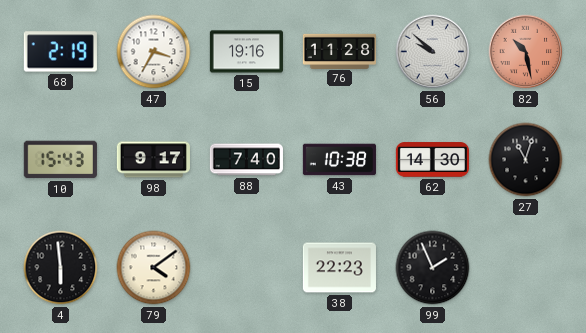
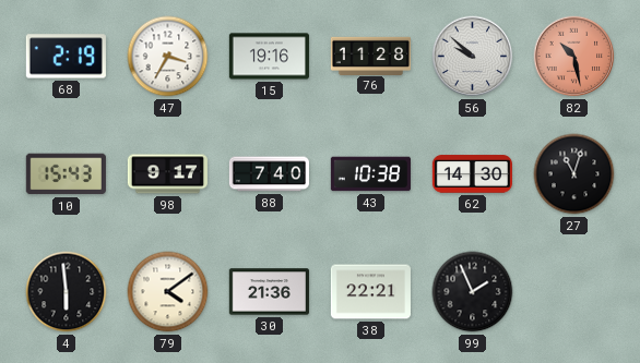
30: none -> 21:36
38: 22:23 -> 22:21
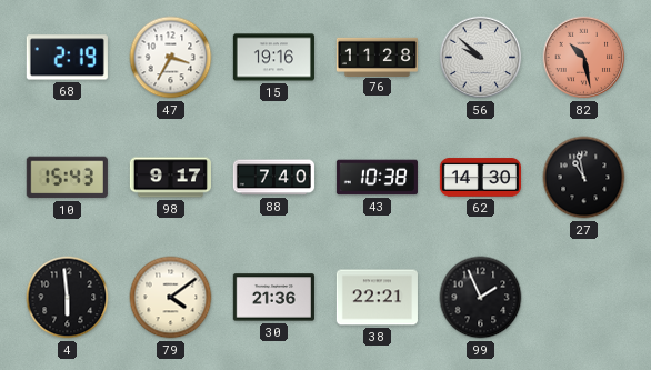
27: 11:03 -> 10:58
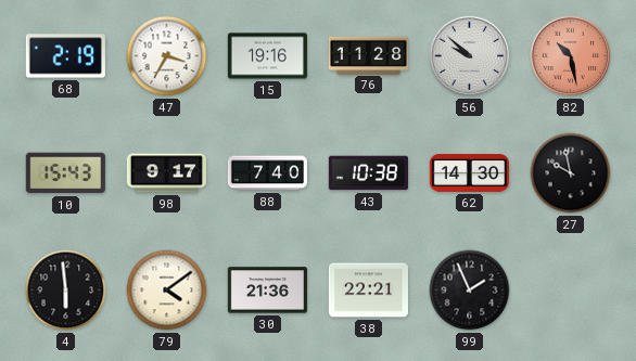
27: 10:58 -> 9:58
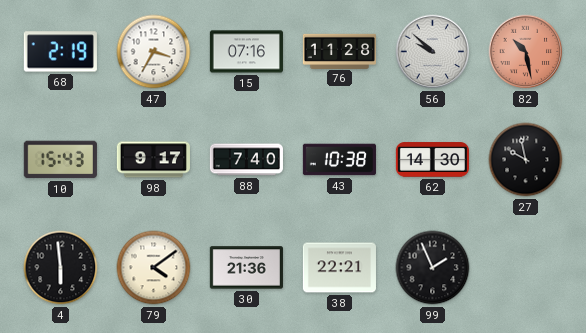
15: 19:16 -> 07:16
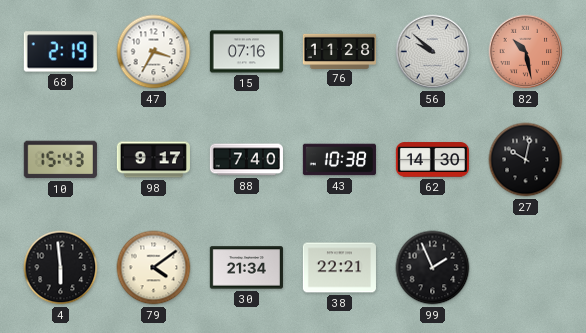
27: 9:58 -> 10:02
30: 21:36 -> 21:34
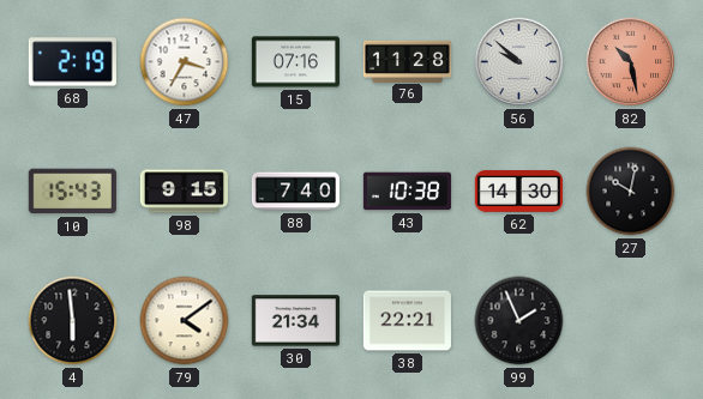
98: 9:17 -> 9:15
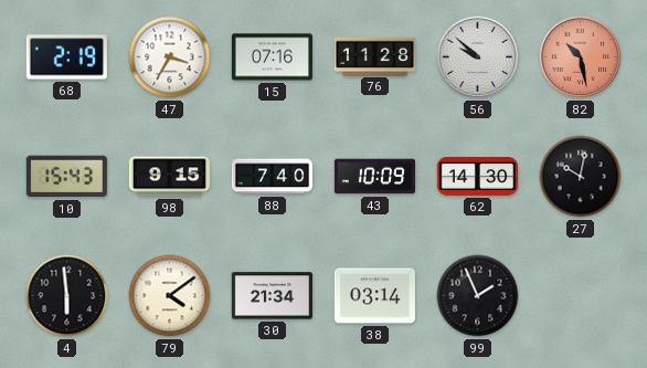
43: 10:38 -> 10:09
38: 22:21 -> 03:14
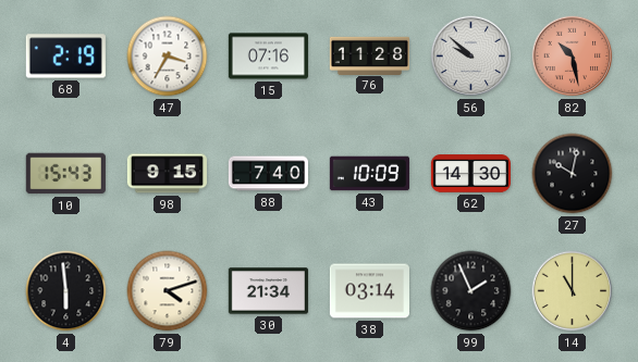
79: 4:09 -> 4:12
14: none -> 11:00
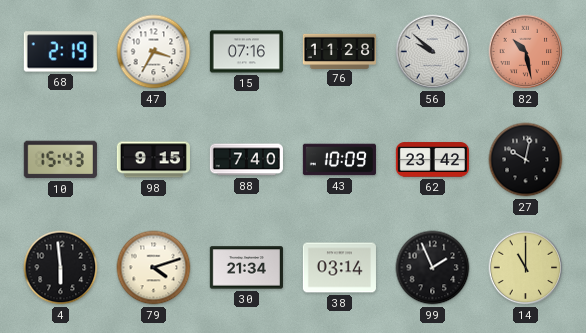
62: 14:30 -> 23:42
